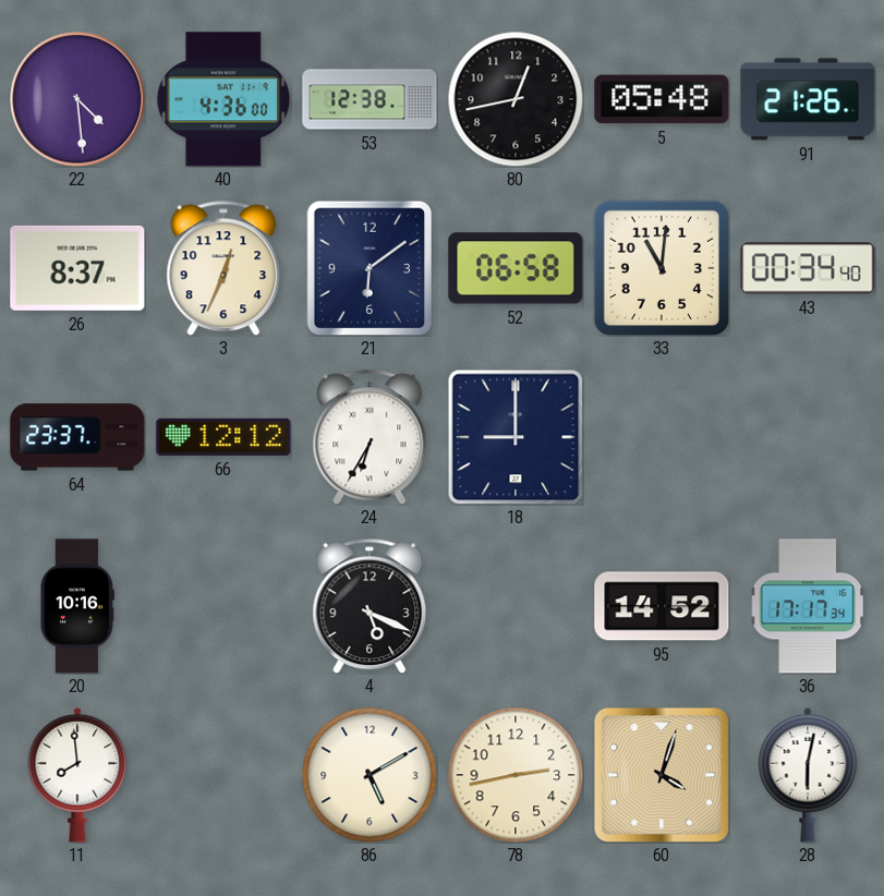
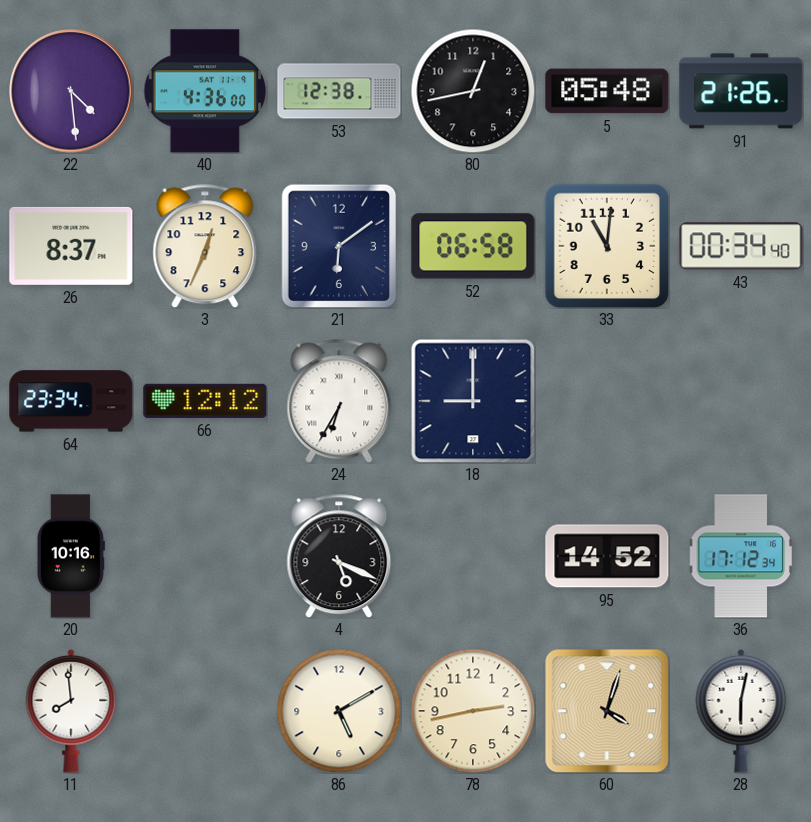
64: 23:37 -> 23:34
36: 17:17 -> 17:12
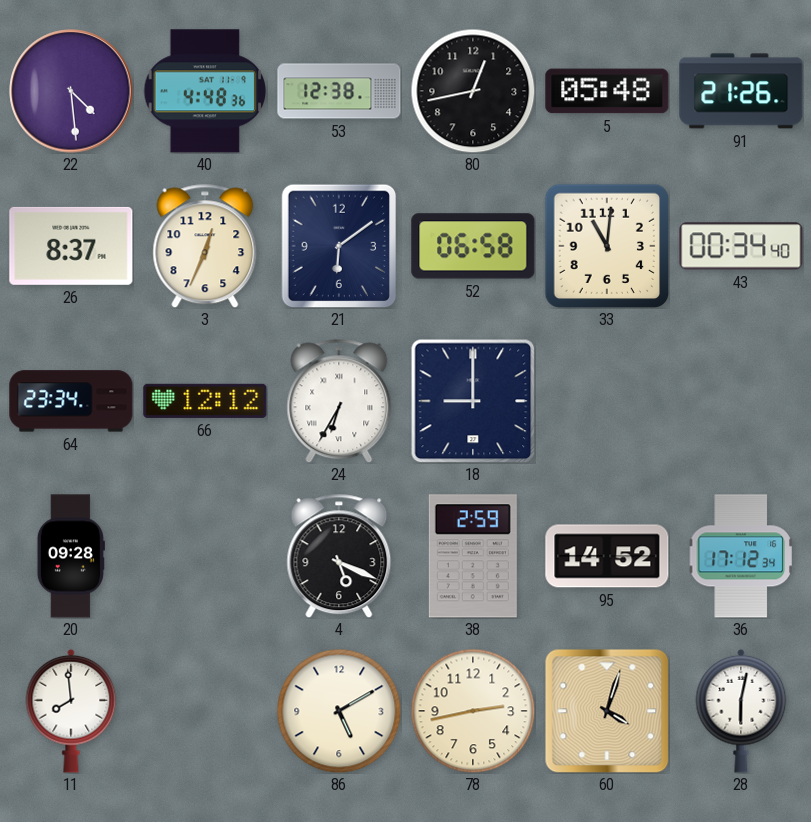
40: 4:36 -> 4:48
20: 10:16 -> 09:28
38: none -> 2:59
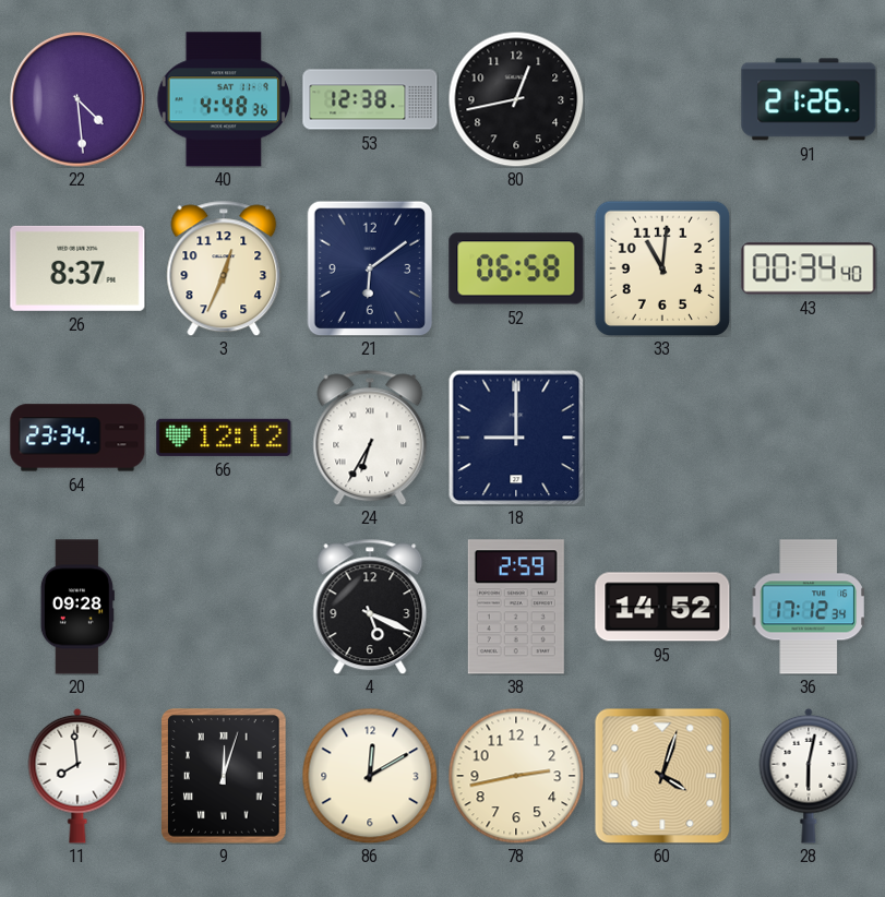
5: 05:48 -> none
9: none -> 12:03
86: 5:10 -> 12:10
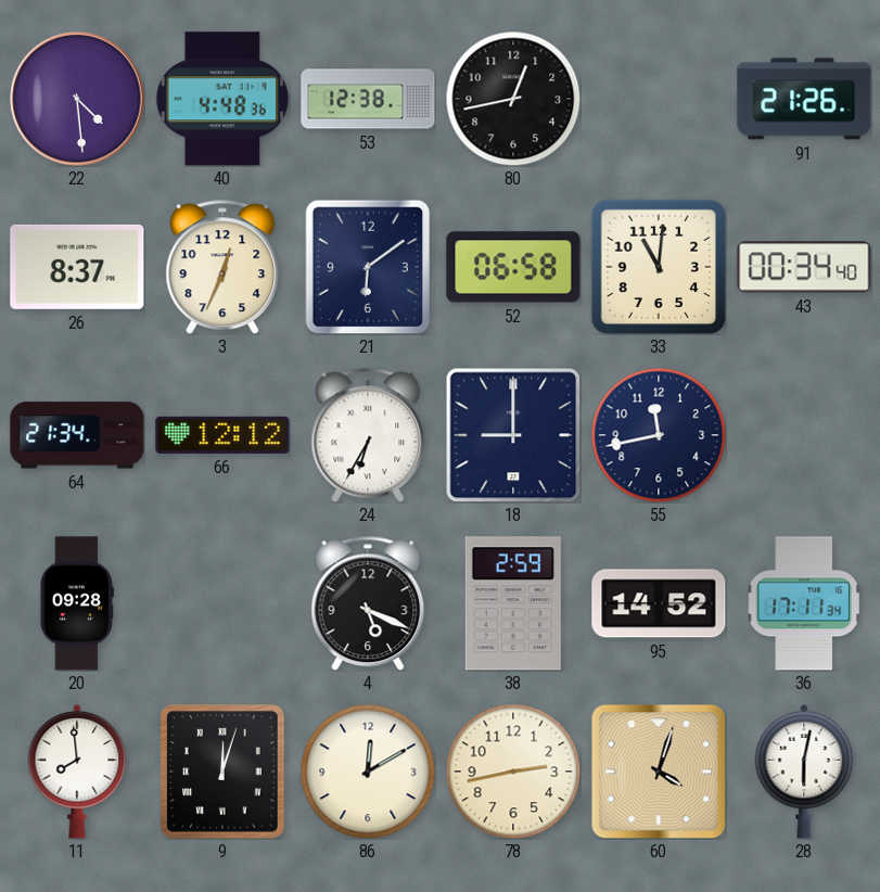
64: 23:34 -> 21:34
55: none -> 11:43
36: 17:12 -> 17:11
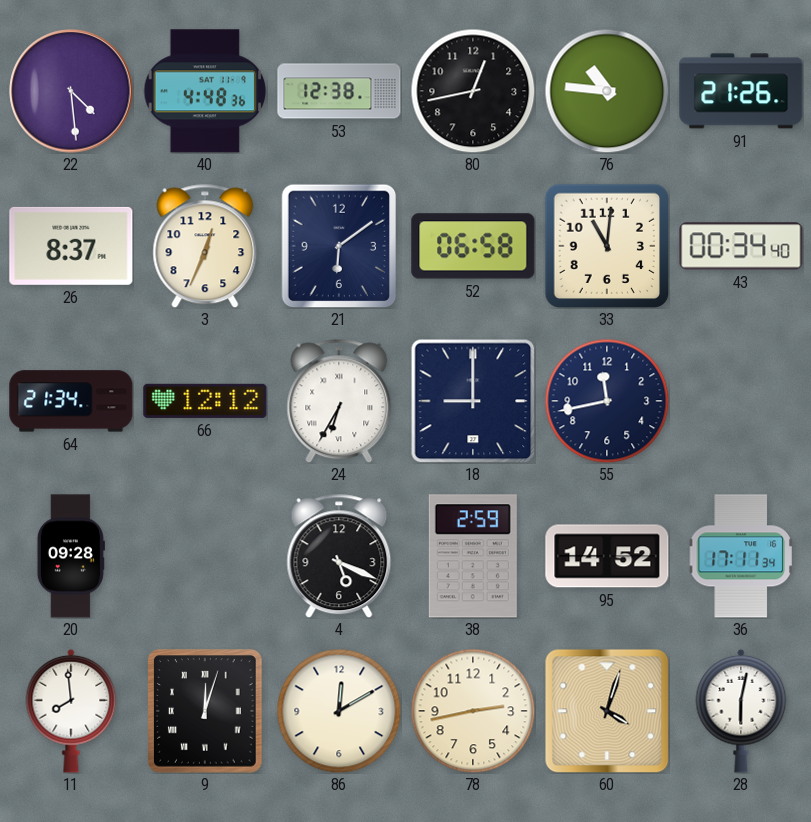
76: none -> 10:46
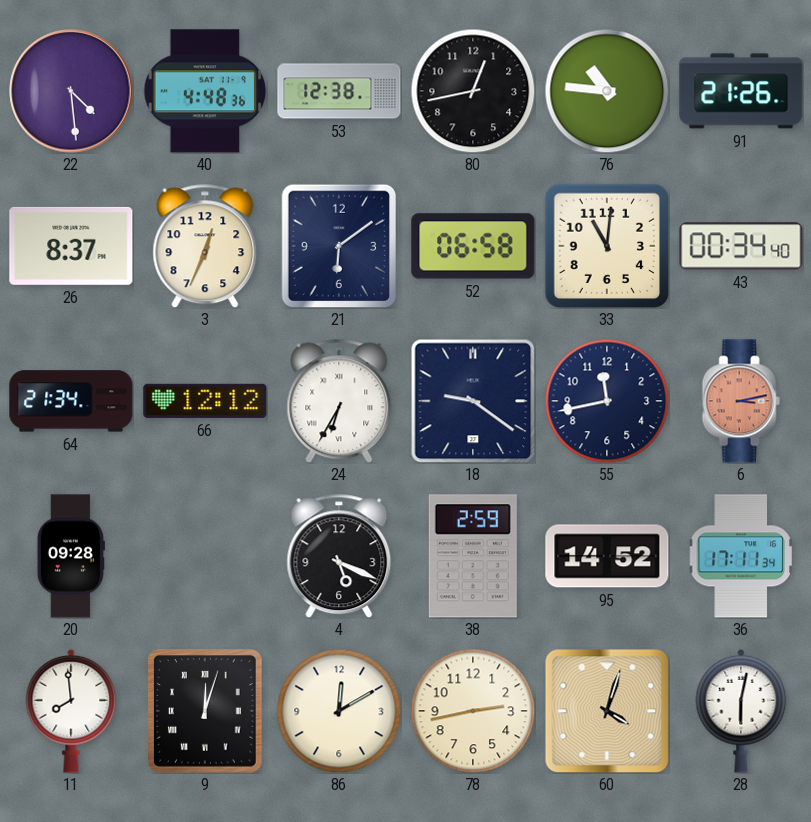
18: 9:00 -> 9:21
6: none -> 3:13
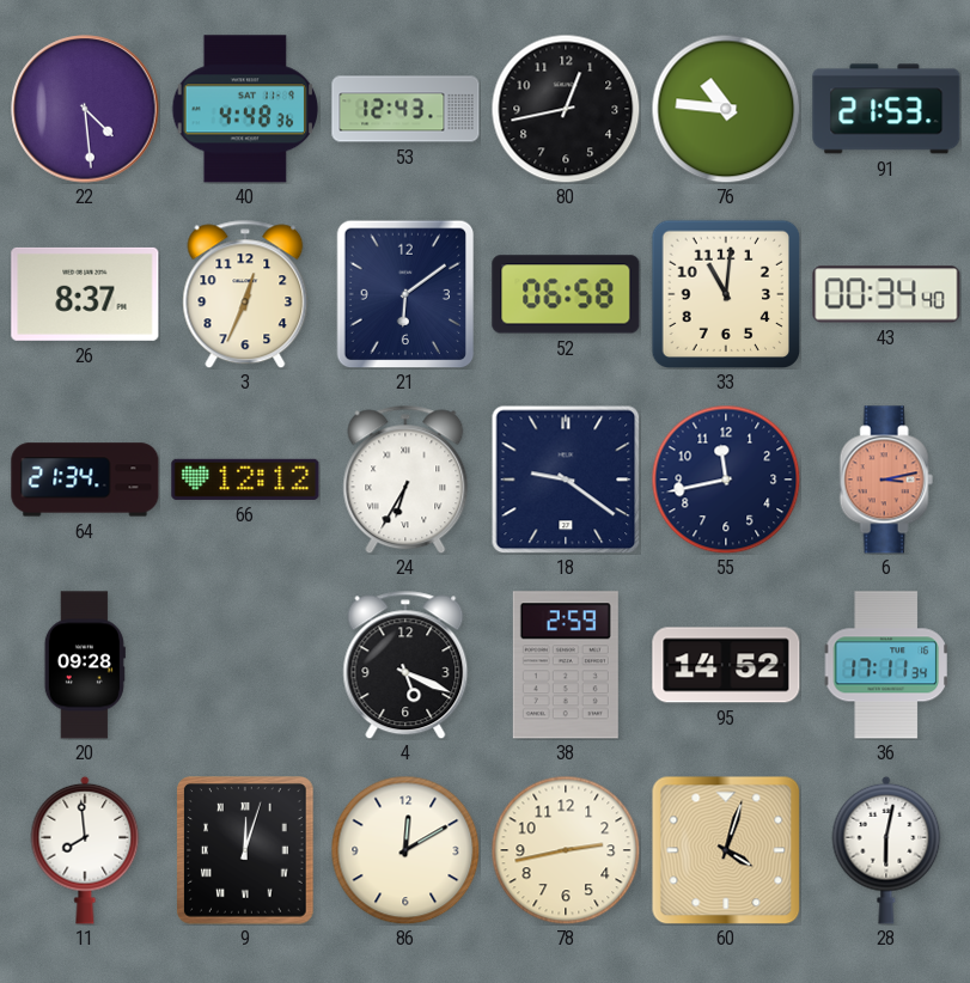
53: 12:38 -> 12:43
91: 21:26 -> 21:53
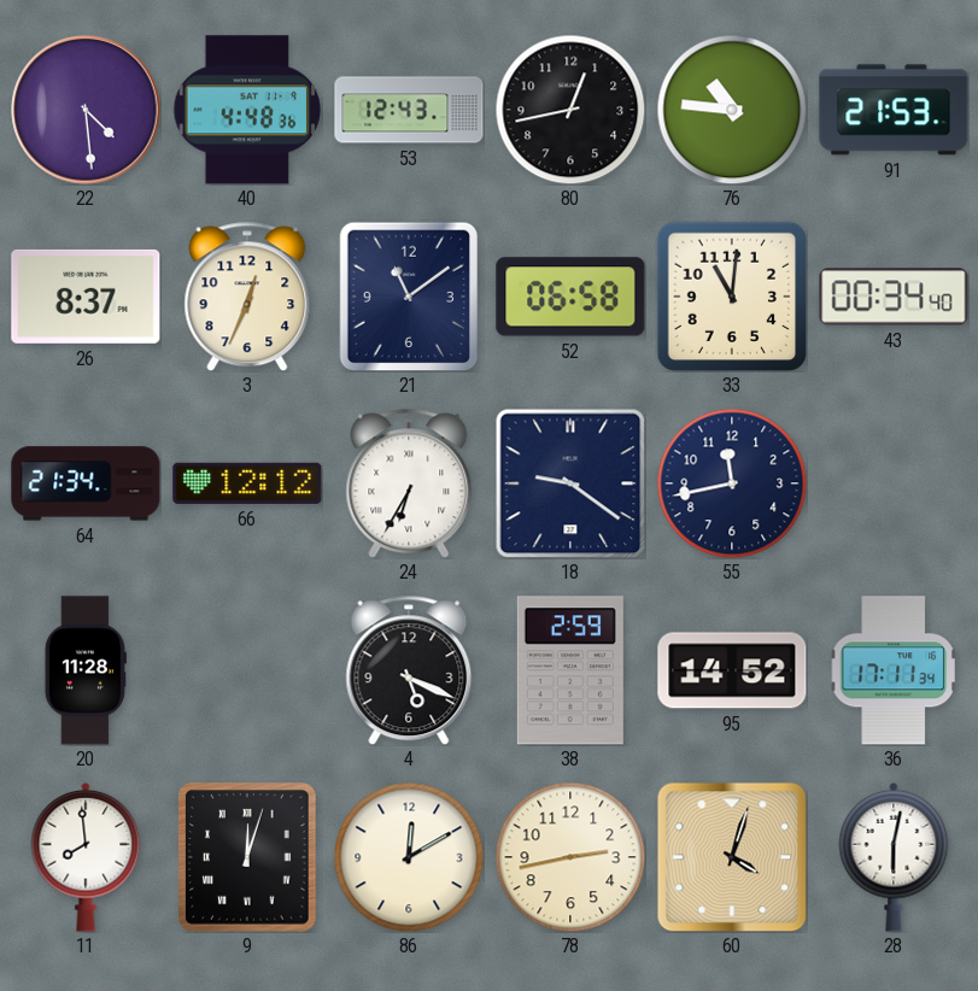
21: 6:09 -> 11:09
6: 3:13 -> none
20: 09:28 -> 11:28
